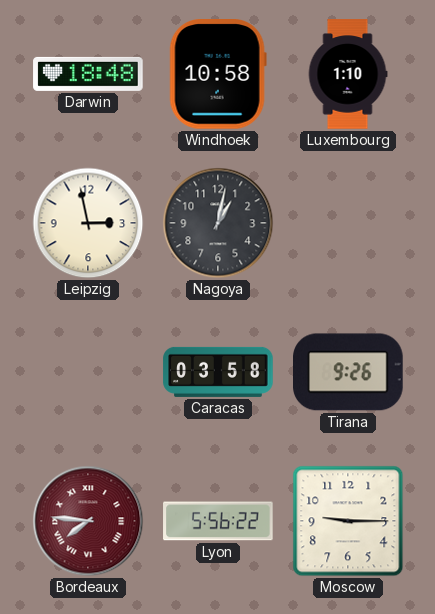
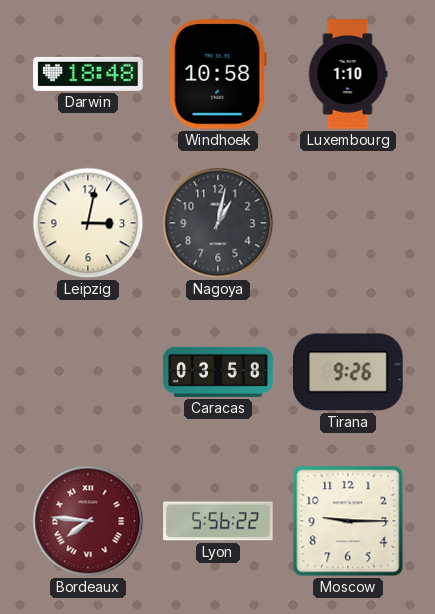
Leipzig: 2:58 -> 3:02
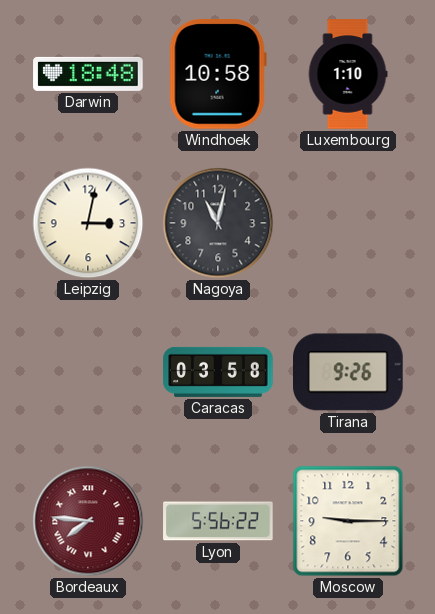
Nagoya: 1:02 -> 11:02
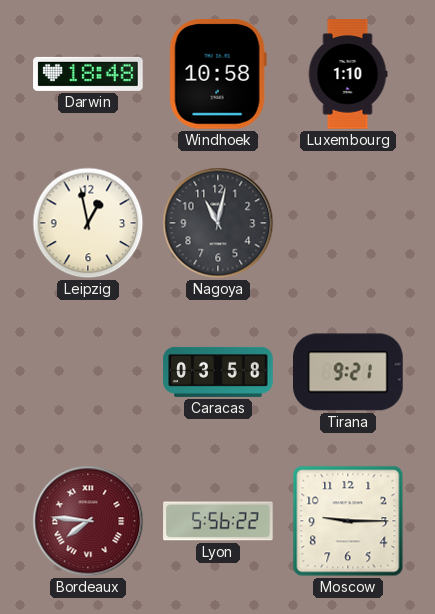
Leipzig: 3:02 -> 12:58
Tirana: 9:26 -> 9:21
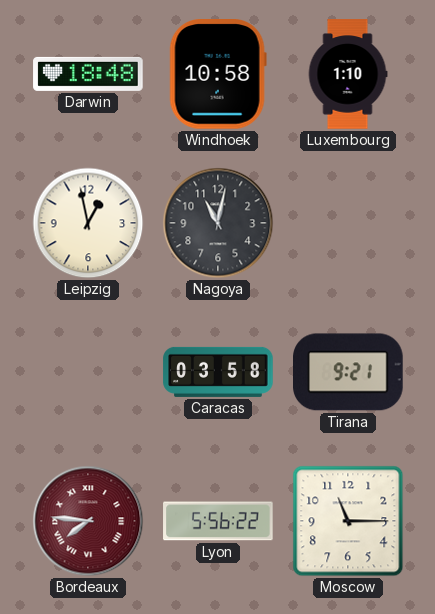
Moscow: 9:15 -> 11:15
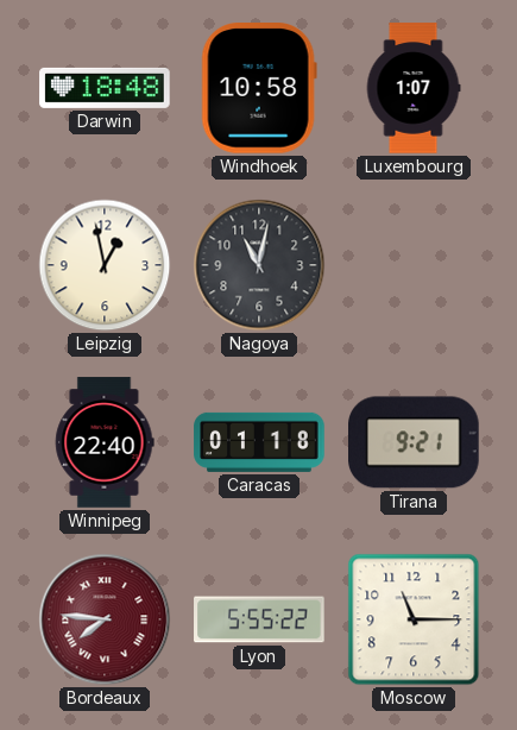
Luxembourg: 1:10 -> 1:07
Winnipeg: none -> 22:40
Caracas: 03:58 -> 01:18
Lyon: 5:56 -> 5:55
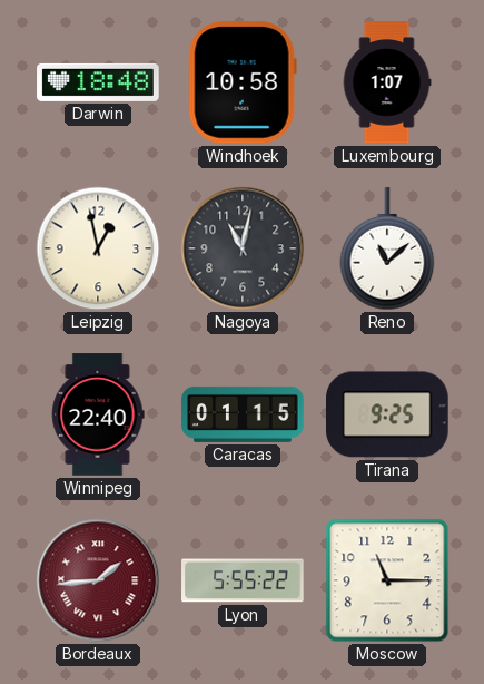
Reno: none -> 11:08
Caracas: 01:18 -> 01:15
Tirana: 9:21 -> 9:25
Bordeaux: 7:46 -> 1:44
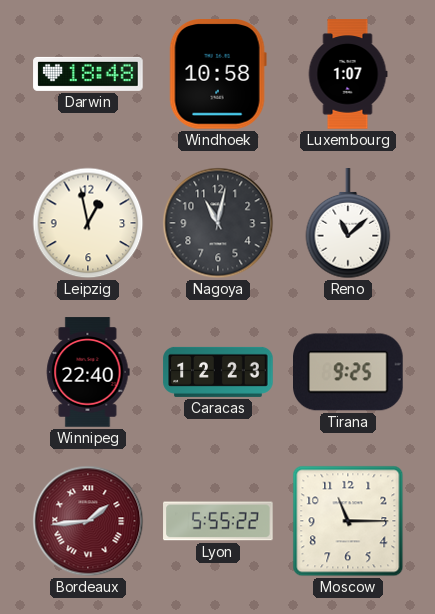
Caracas: 01:15 -> 12:23
